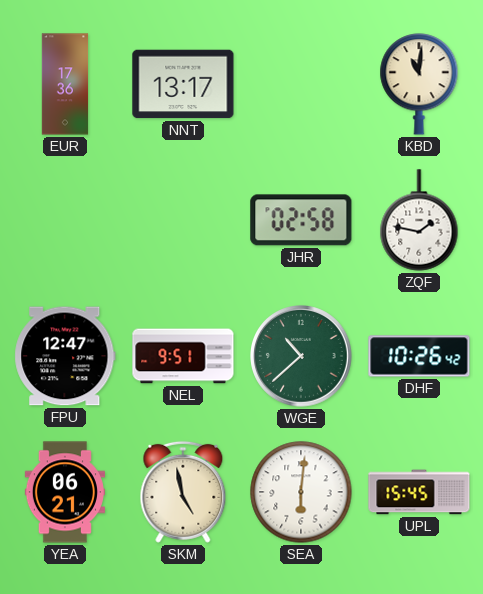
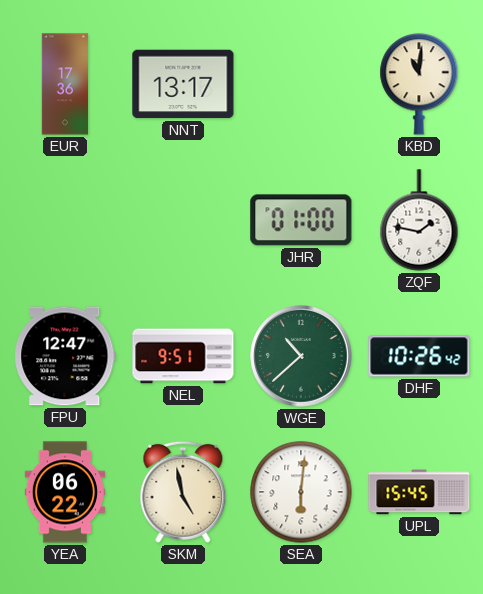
JHR: 02:58 -> 01:00
YEA: 06:21 -> 06:22
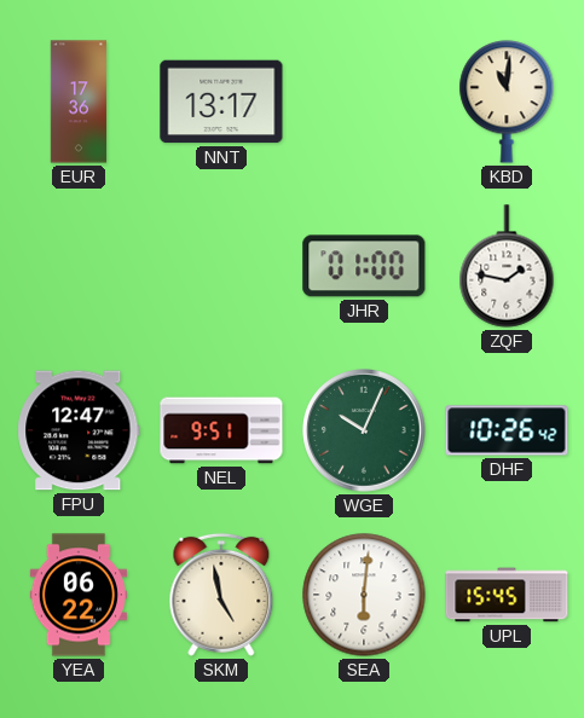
WGE: 10:38 -> 10:04
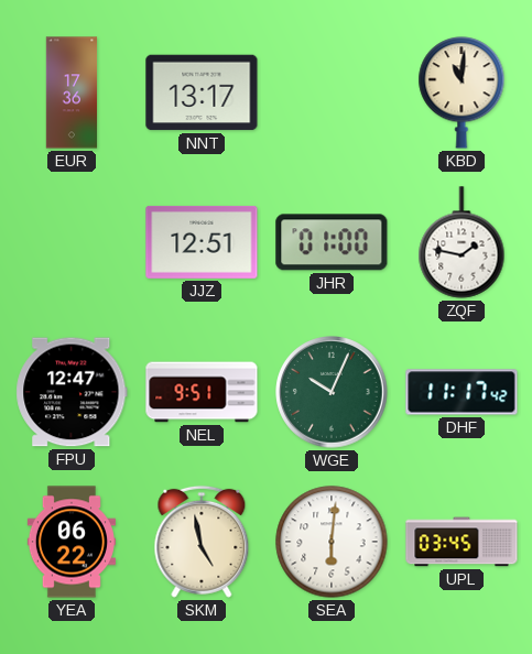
JJZ: none -> 12:51
DHF: 10:26 -> 11:17
UPL: 15:45 -> 03:45
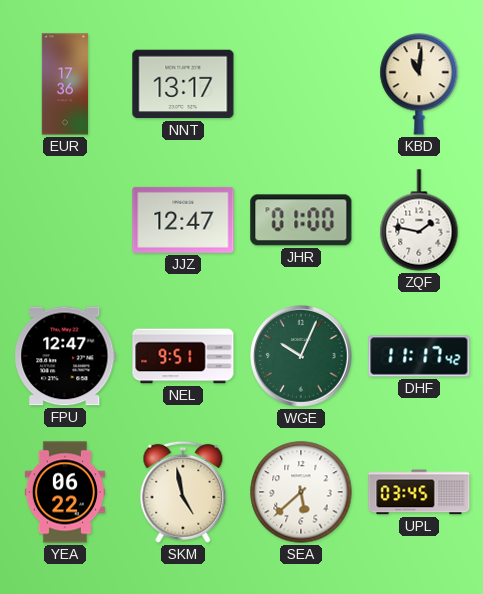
JJZ: 12:51 -> 12:47
SEA: 6:01 -> 5:38
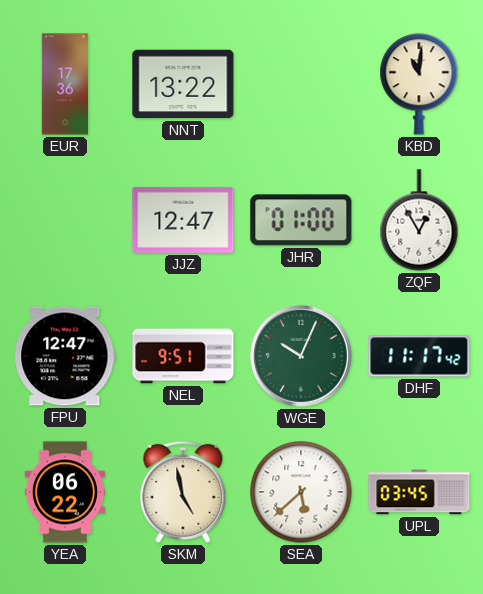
NNT: 13:17 -> 13:22
ZQF: 1:47 -> 12:55
